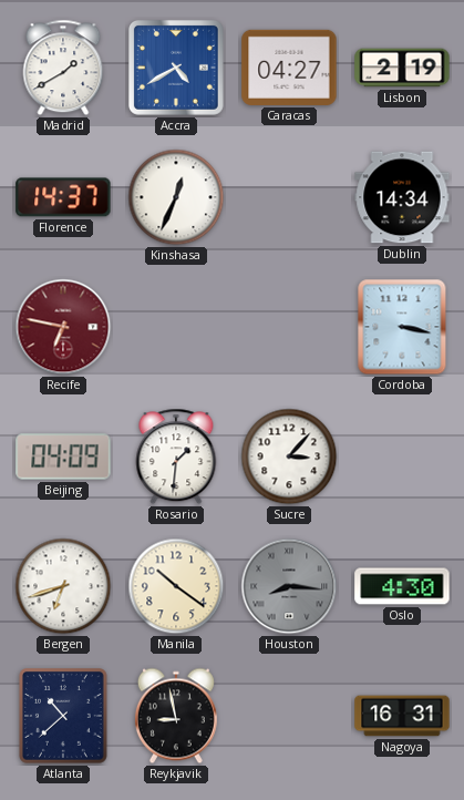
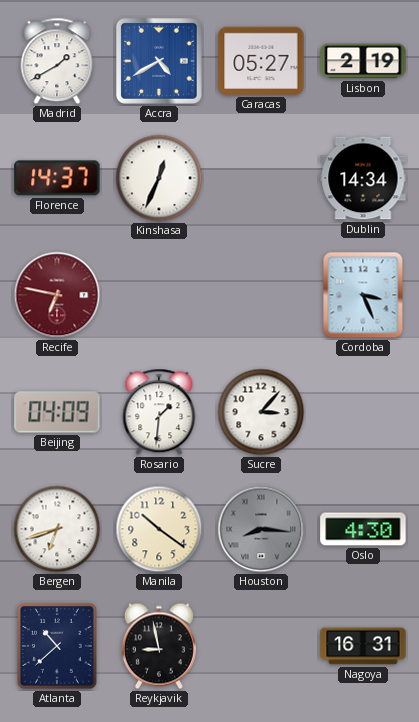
Caracas: 04:27 -> 05:27
Cordoba: 3:17 -> 3:26
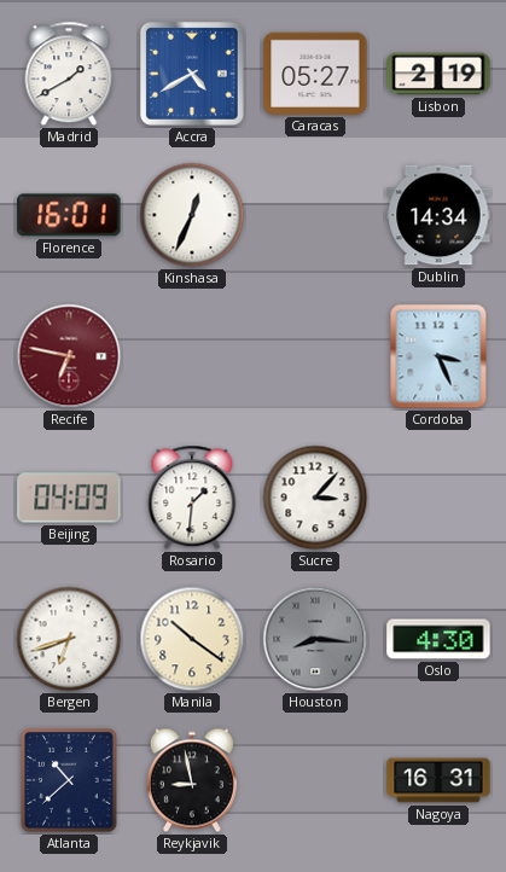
Florence: 14:37 -> 16:01
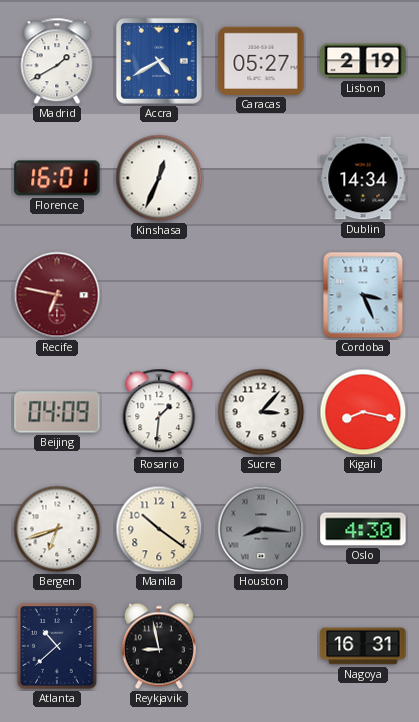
Kigali: none -> 8:17
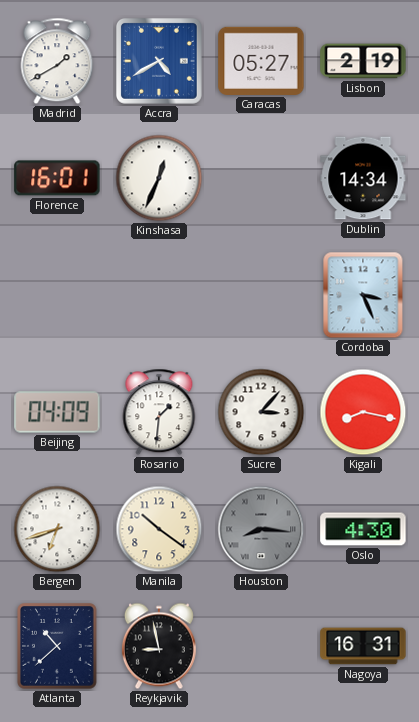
Recife: 6:47 -> none
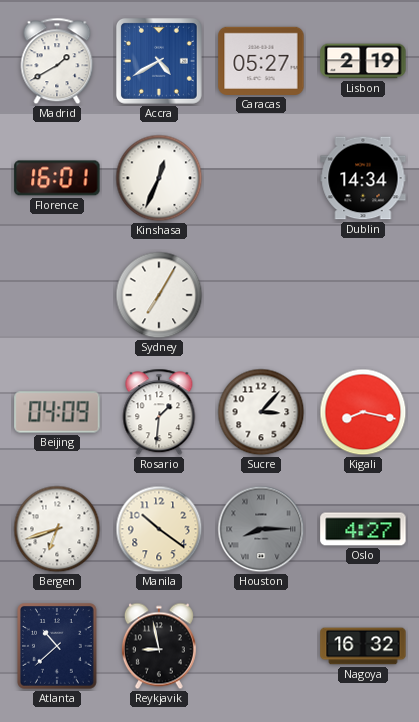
Sydney: none -> 7:05
Cordoba: 3:26 -> none
Houston: 8:16 -> 8:15
Oslo: 4:30 -> 4:27
Nagoya: 16:31 -> 16:32
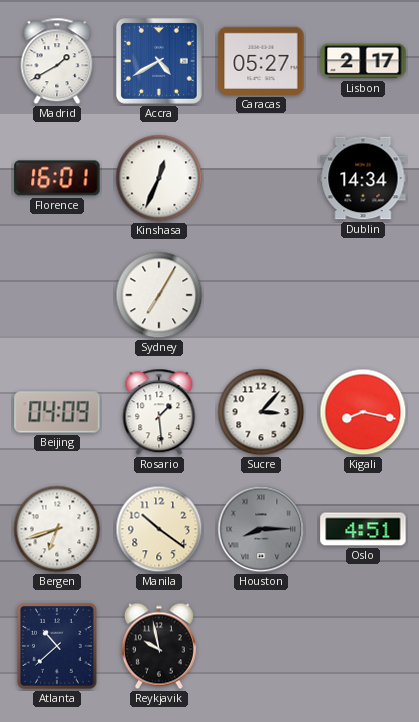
Lisbon: 2:19 -> 2:17
Rosario: 1:31 -> 1:29
Oslo: 4:27 -> 4:51
Reykjavik: 8:58 -> 9:58
Nagoya: 16:32 -> none
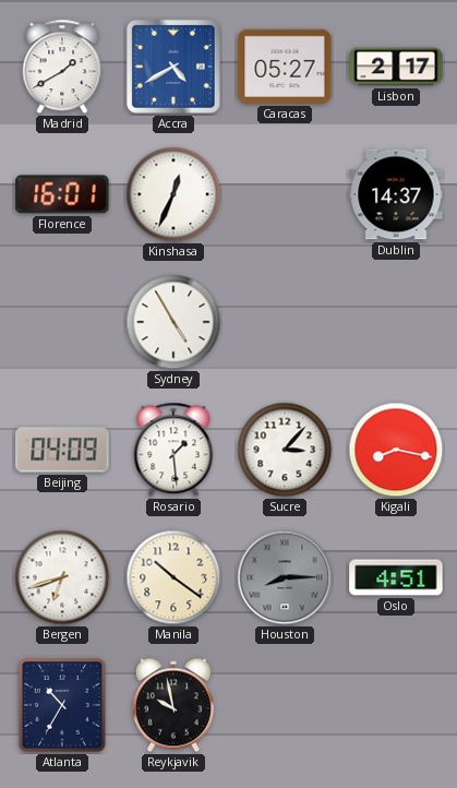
Dublin: 14:34 -> 14:37
Sydney: 7:05 -> 4:55
Atlanta: 10:38 -> 10:35
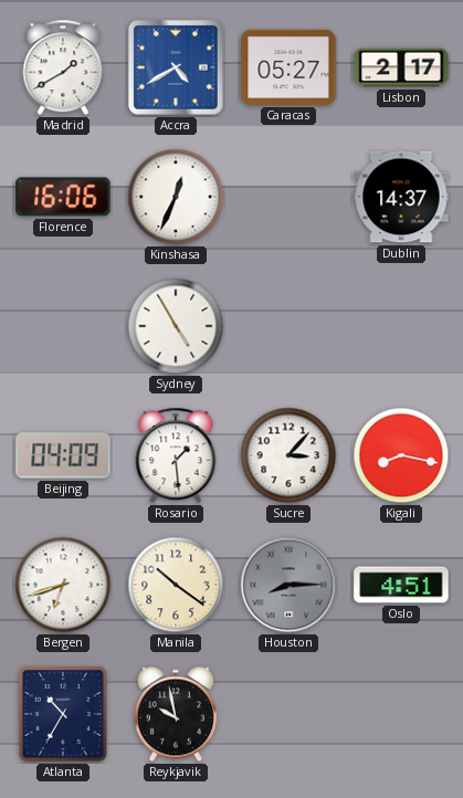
Florence: 16:01 -> 16:06
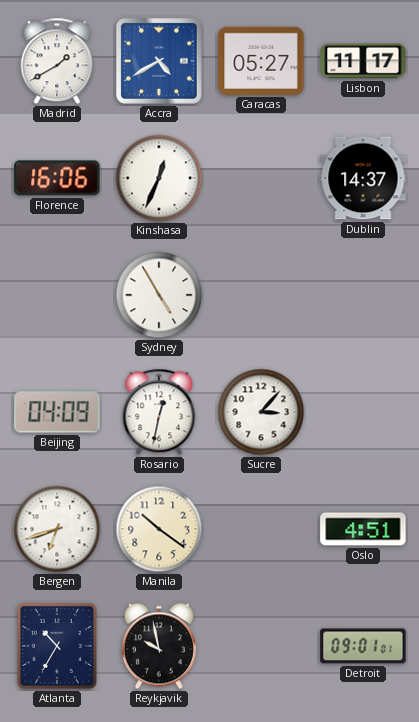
Lisbon: 2:17 -> 11:17
Rosario: 1:29 -> 12:32
Kigali: 8:17 -> none
Houston: 8:15 -> none
Detroit: none -> 09:01
